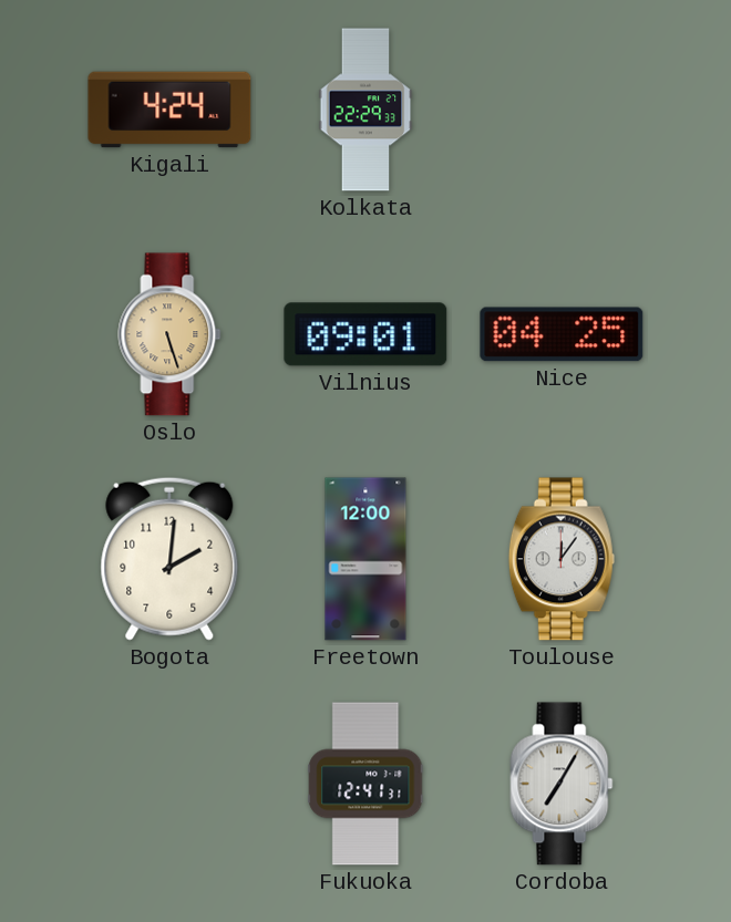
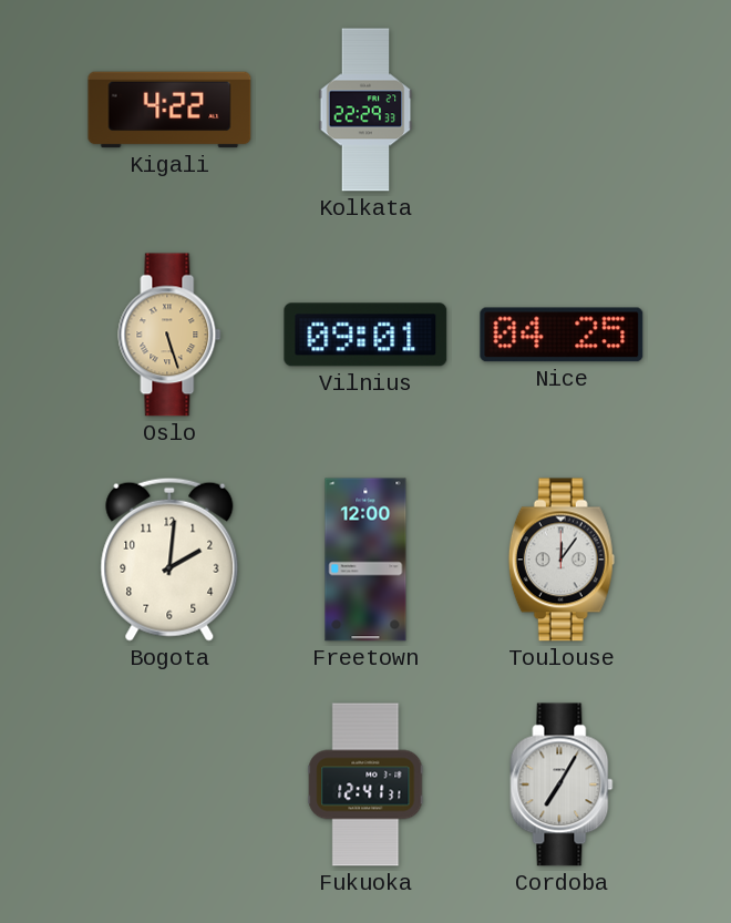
Kigali: 4:24 -> 4:22
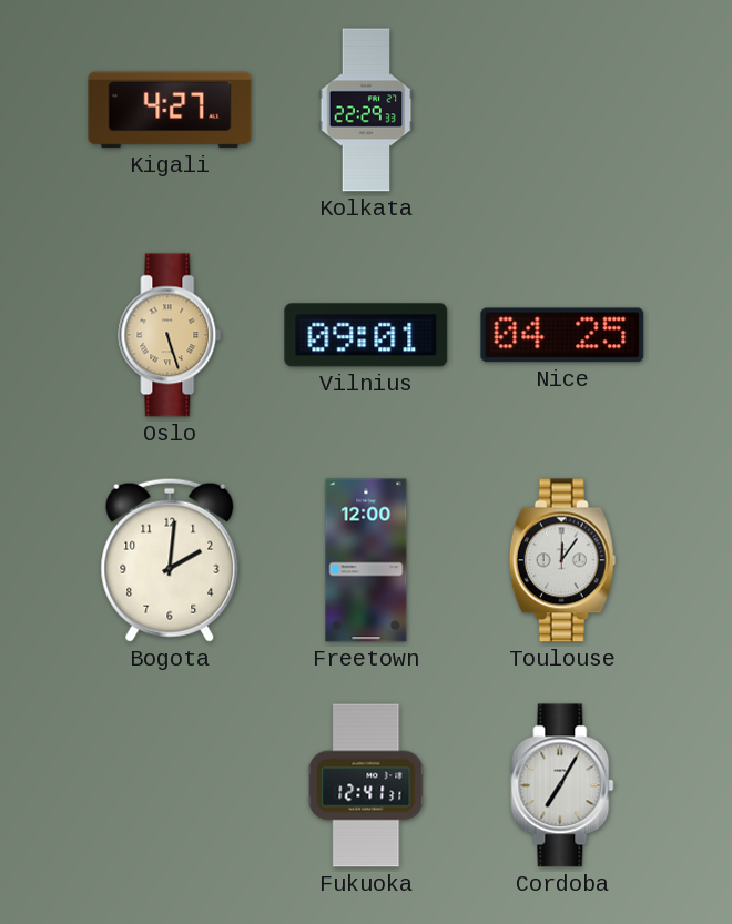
Kigali: 4:22 -> 4:27
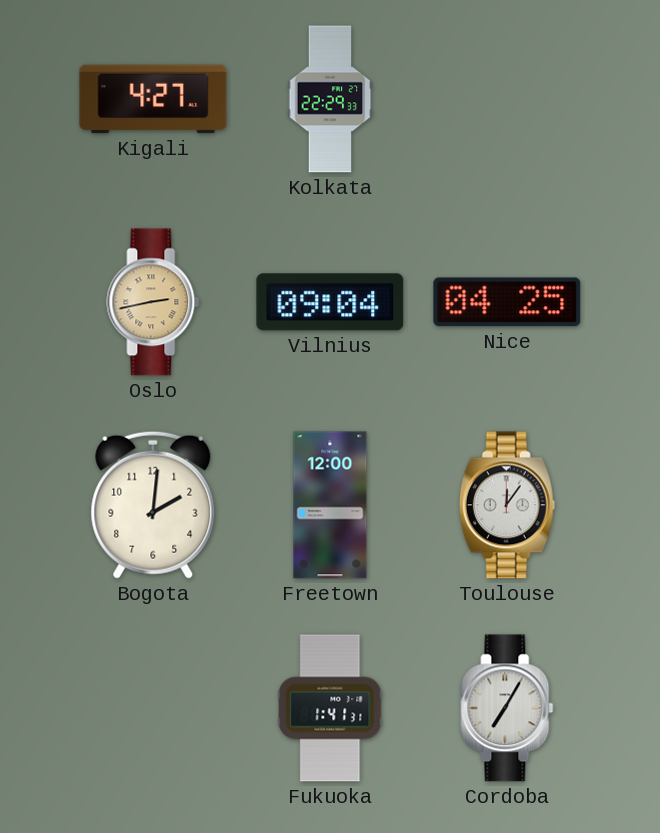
Oslo: 5:27 -> 2:43
Vilnius: 09:01 -> 09:04
Fukuoka: 12:41 -> 1:41
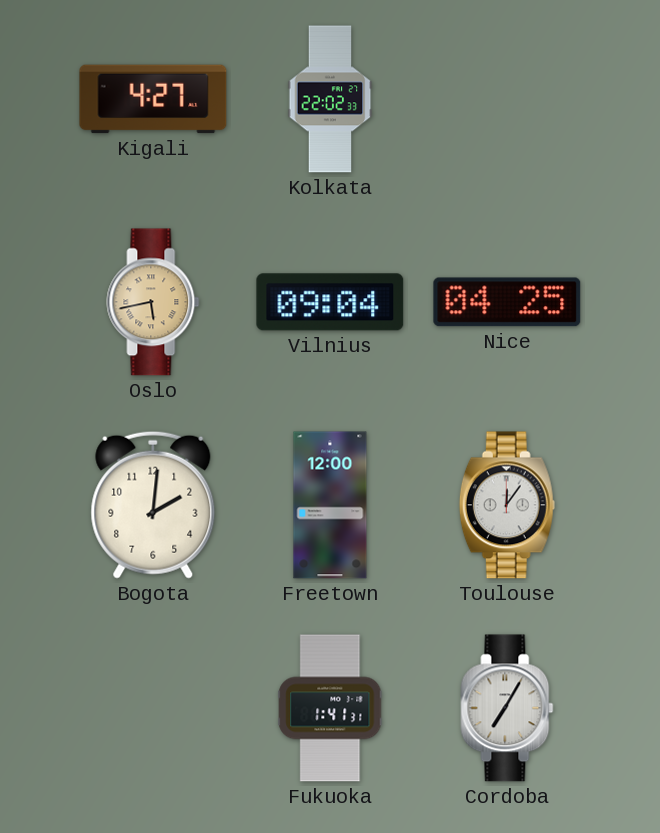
Kolkata: 22:29 -> 22:02
Oslo: 2:43 -> 5:43
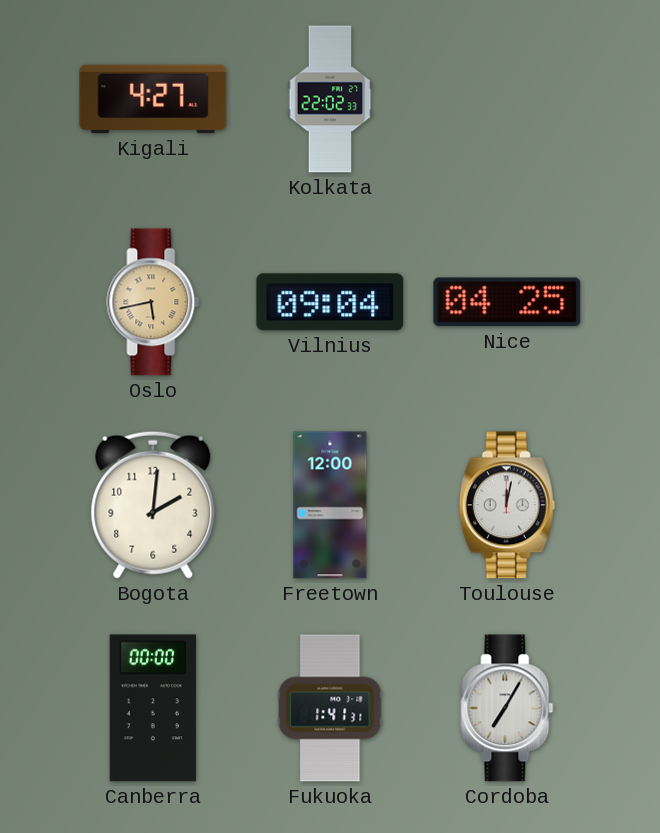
Toulouse: 12:06 -> 12:02
Canberra: none -> 00:00
